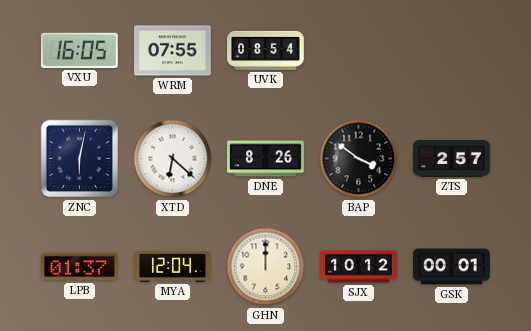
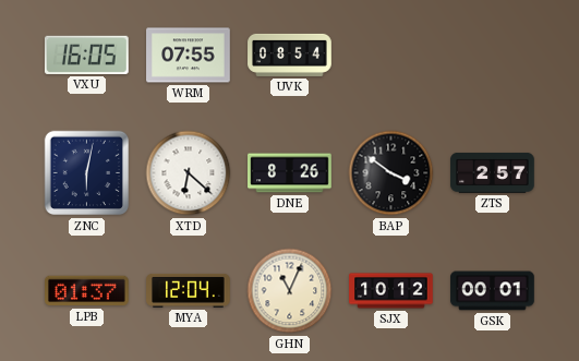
GHN: 12:00 -> 11:04
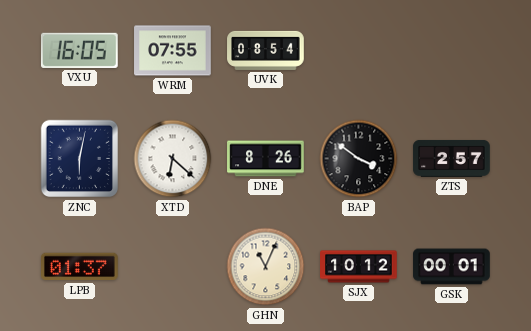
MYA: 12:04 -> none
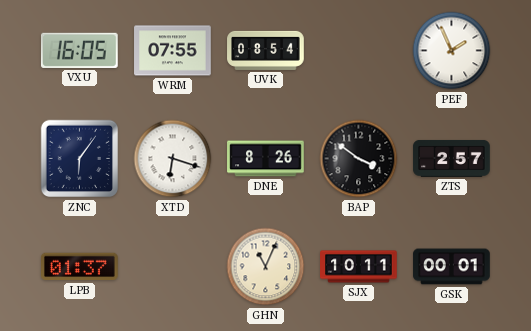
PEF: none -> 1:56
ZNC: 6:02 -> 6:06
XTD: 6:22 -> 6:18
SJX: 10:12 -> 10:11
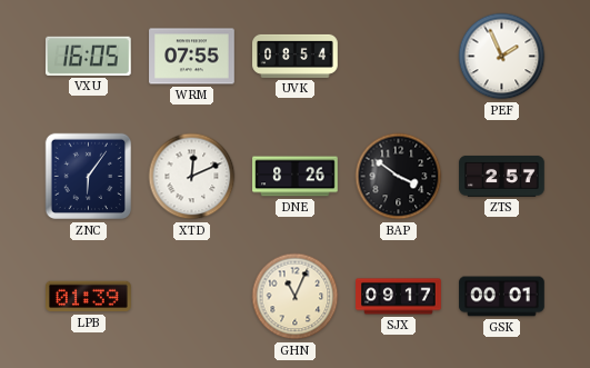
XTD: 6:18 -> 12:11
LPB: 01:37 -> 01:39
SJX: 10:11 -> 09:17
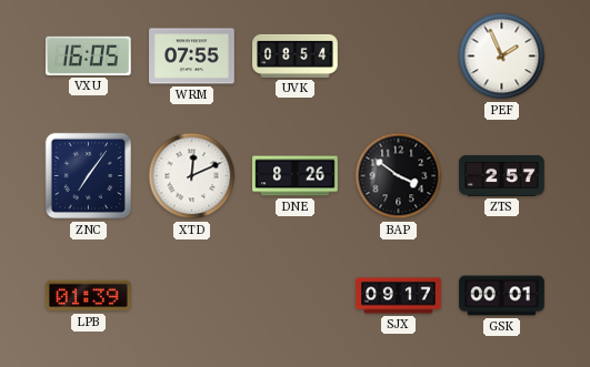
ZNC: 6:06 -> 7:06
GHN: 11:04 -> none
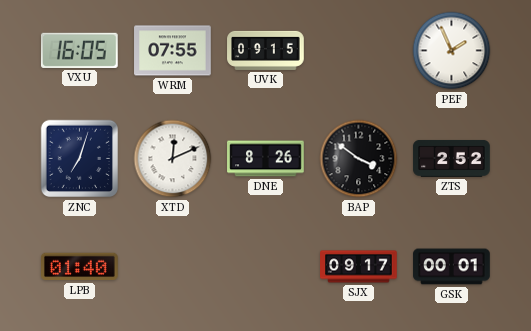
UVK: 08:54 -> 09:15
ZNC: 7:06 -> 7:03
ZTS: 2:57 -> 2:52
LPB: 01:39 -> 01:40
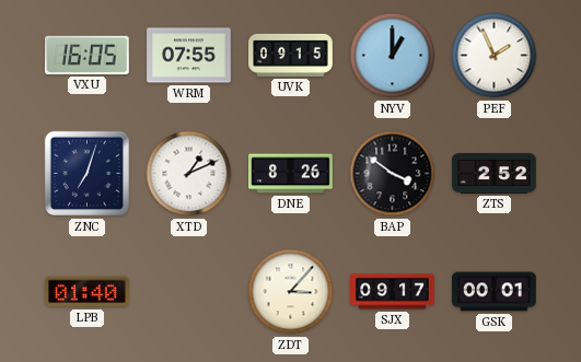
NYV: none -> 1:00
XTD: 12:11 -> 1:11
ZDT: none -> 3:07
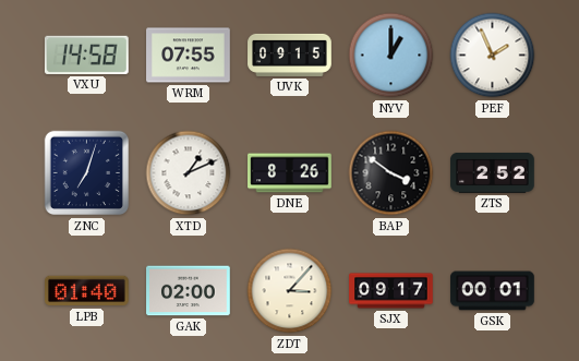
VXU: 16:05 -> 14:58
GAK: none -> 02:00
